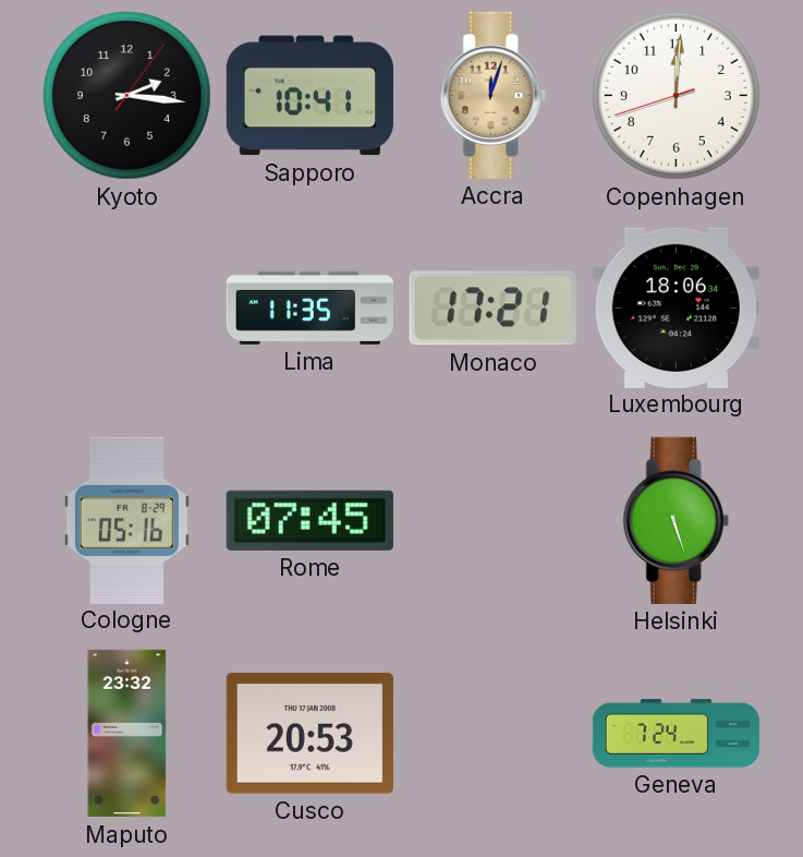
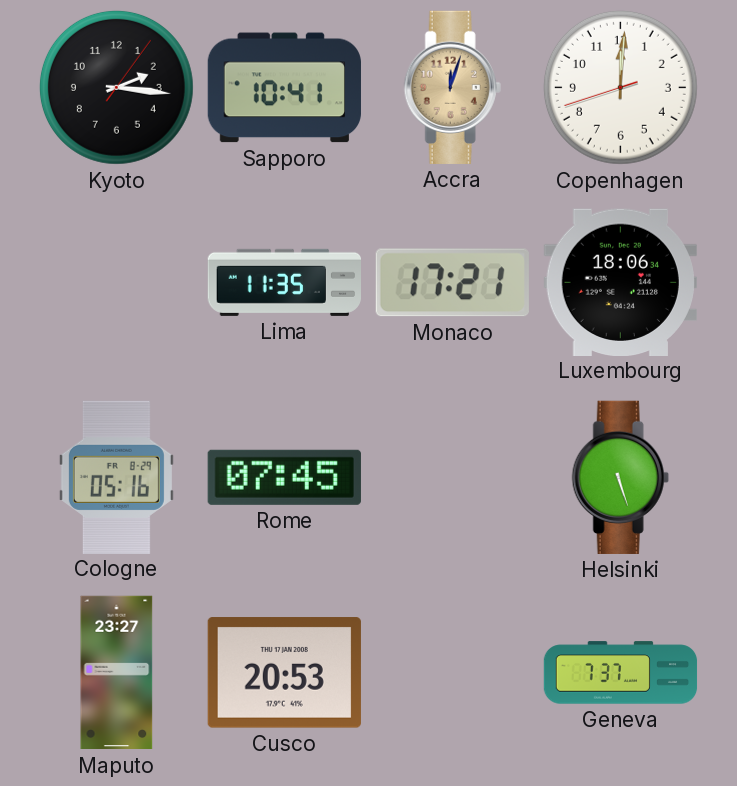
Maputo: 23:32 -> 23:27
Geneva: 7:24 -> 7:37
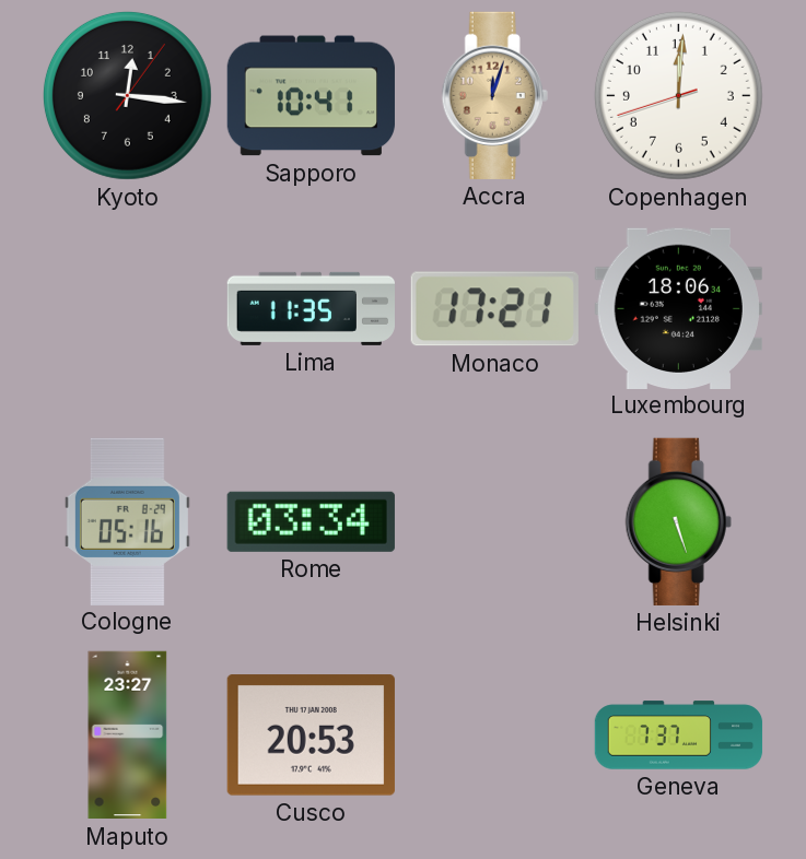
Kyoto: 2:16 -> 12:16
Rome: 07:45 -> 03:34
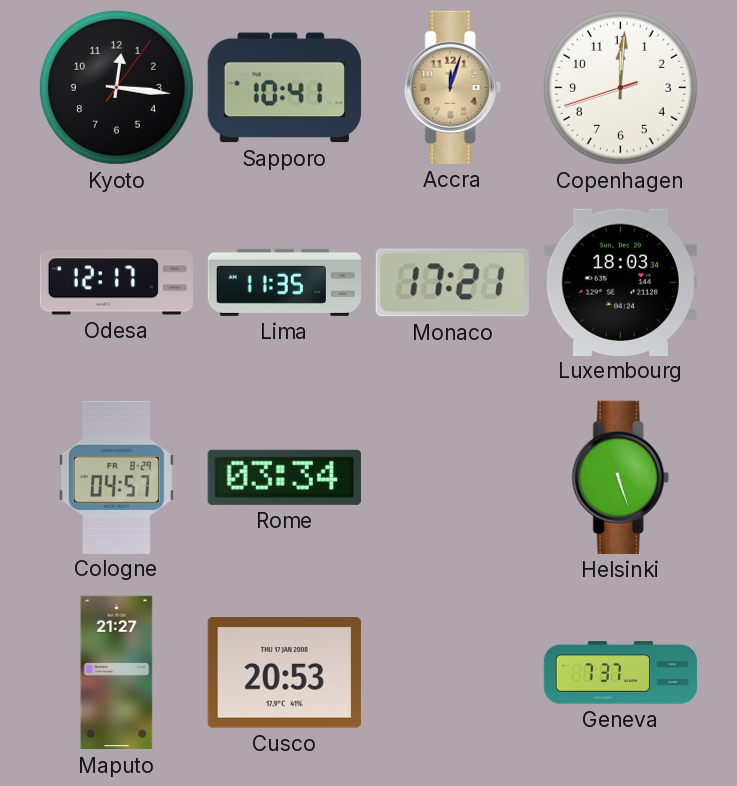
Odesa: none -> 12:17
Luxembourg: 18:06 -> 18:03
Cologne: 05:16 -> 04:57
Maputo: 23:27 -> 21:27
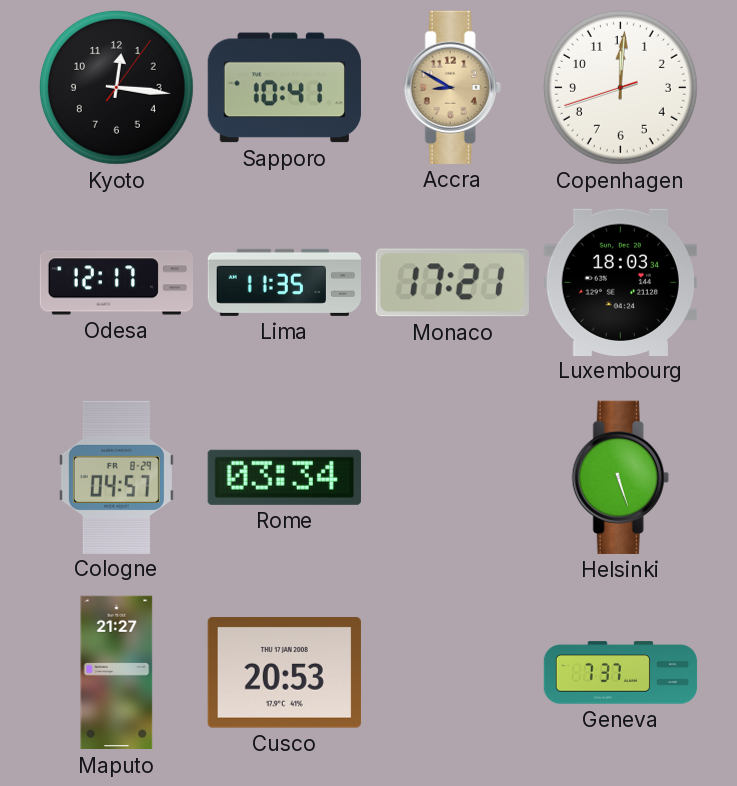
Accra: 12:03 -> 8:50
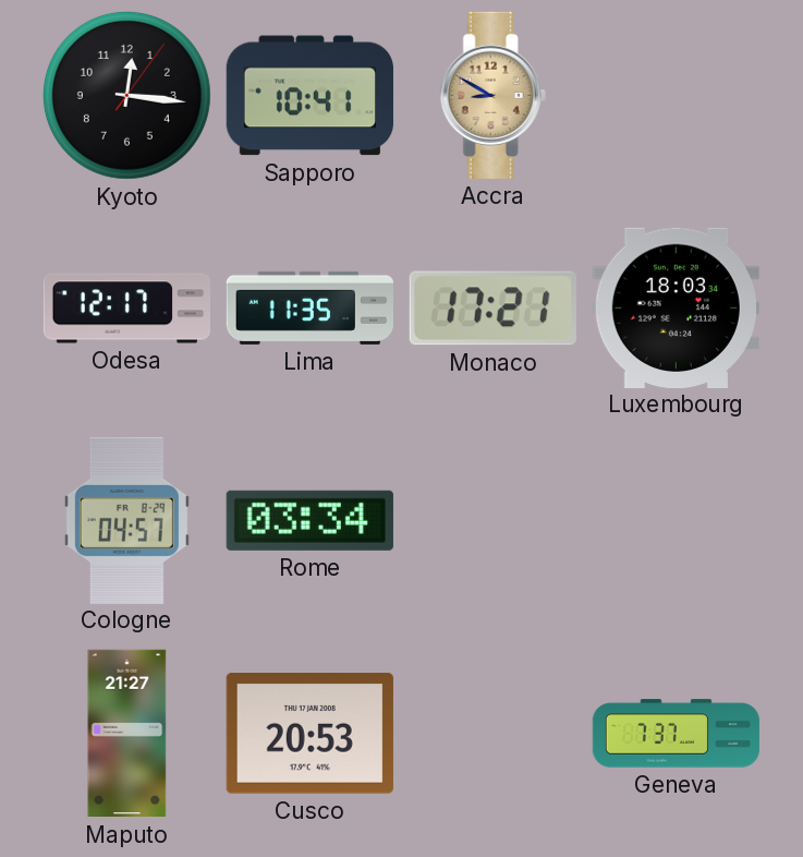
Copenhagen: 12:00 -> none
Helsinki: 5:27 -> none
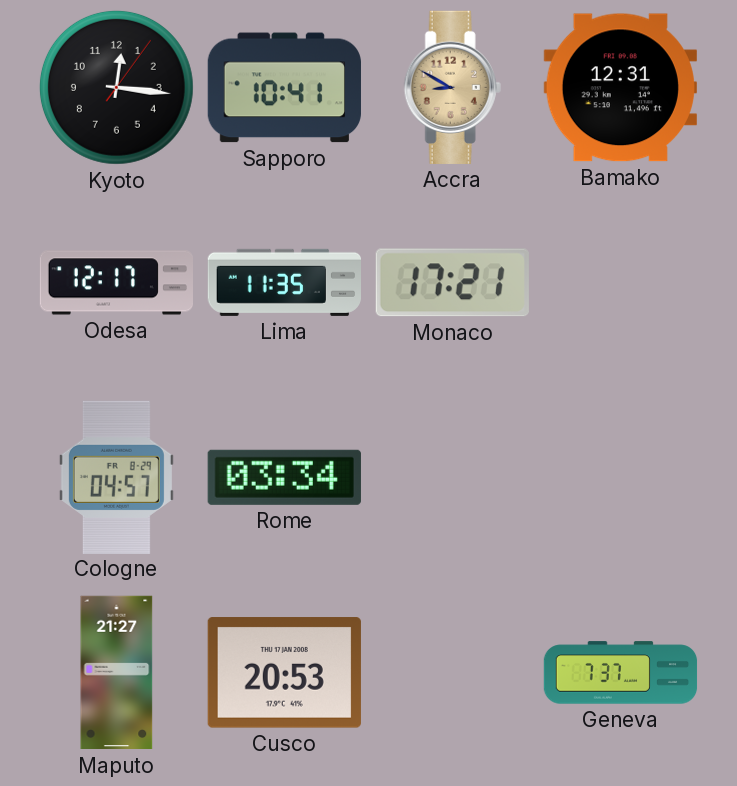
Bamako: none -> 12:31
Luxembourg: 18:03 -> none
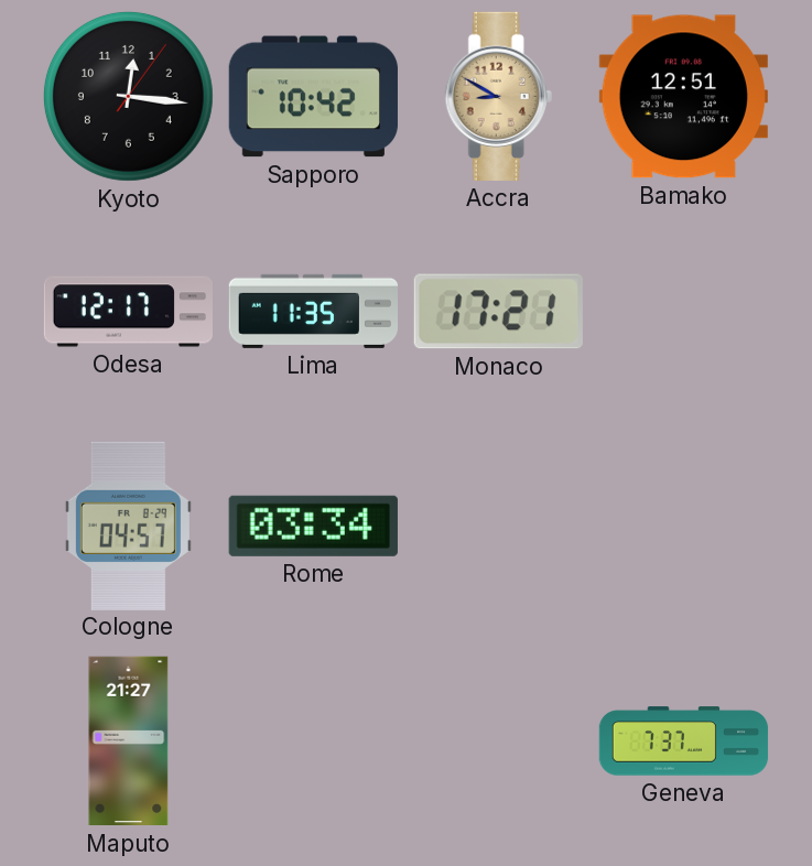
Sapporo: 10:41 -> 10:42
Bamako: 12:31 -> 12:51
Cusco: 20:53 -> none
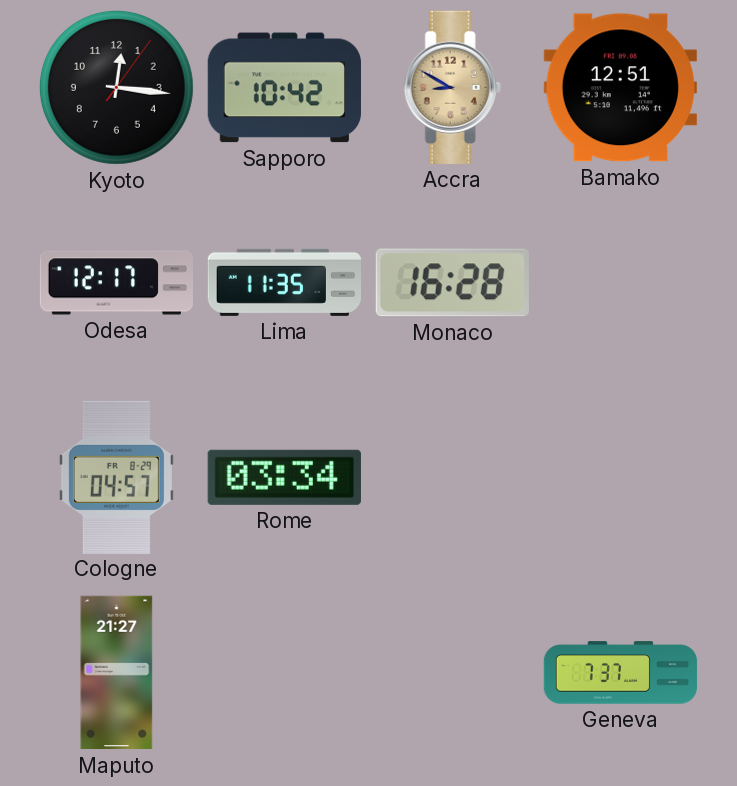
Monaco: 17:21 -> 16:28
